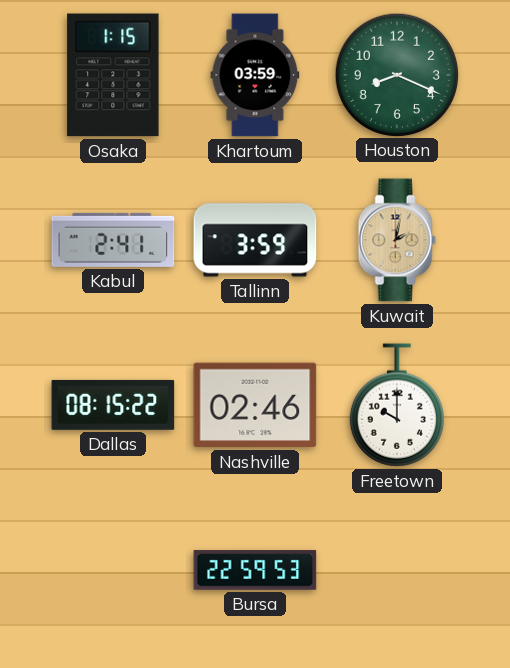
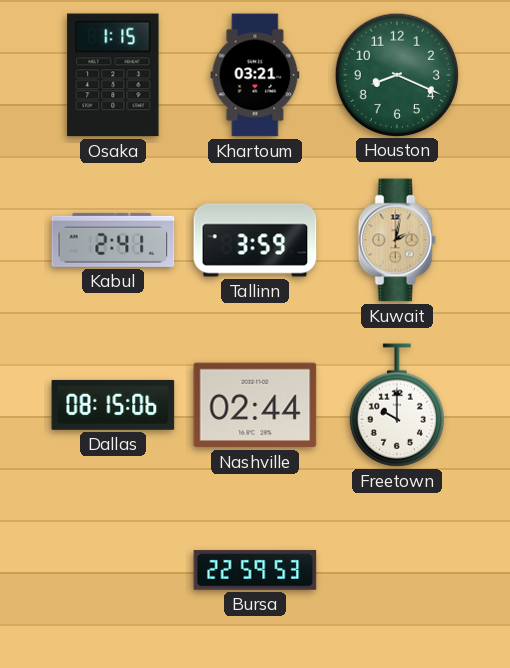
Khartoum: 03:59 -> 03:21
Dallas: 08:15:22 -> 08:15:06
Nashville: 02:46 -> 02:44
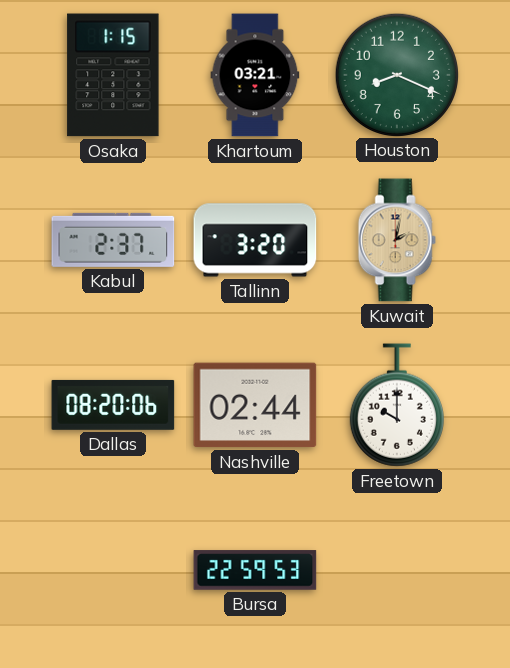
Kabul: 2:41 -> 2:37
Tallinn: 3:59 -> 3:20
Dallas: 08:15 -> 08:20
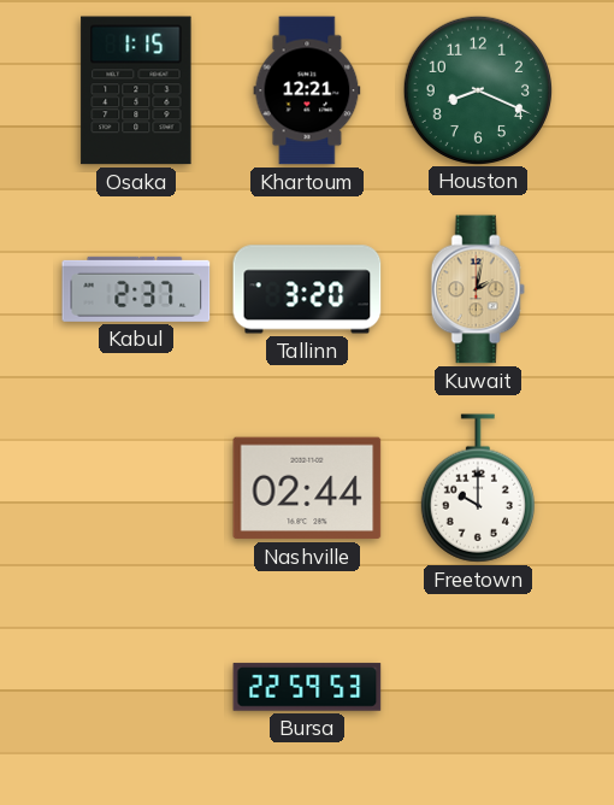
Khartoum: 03:21 -> 12:21
Dallas: 08:20 -> none
